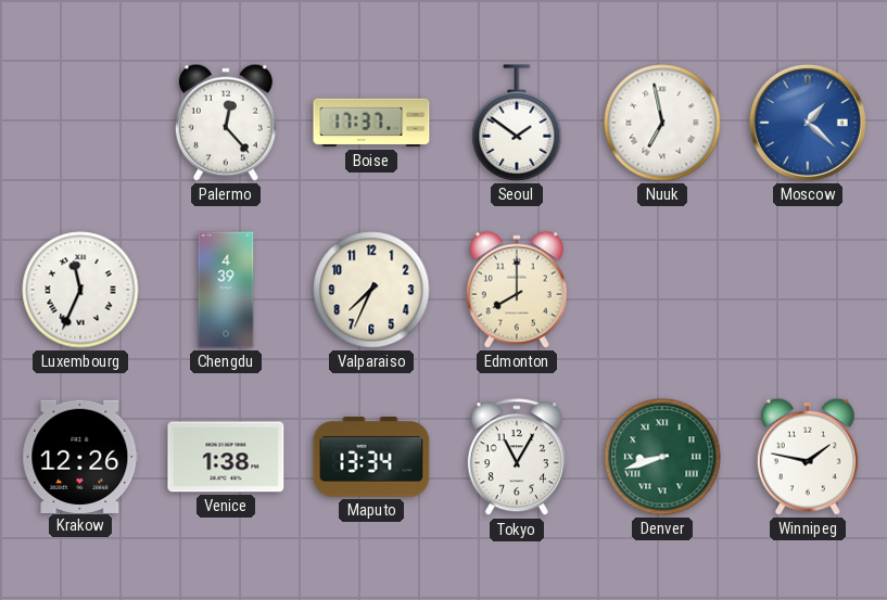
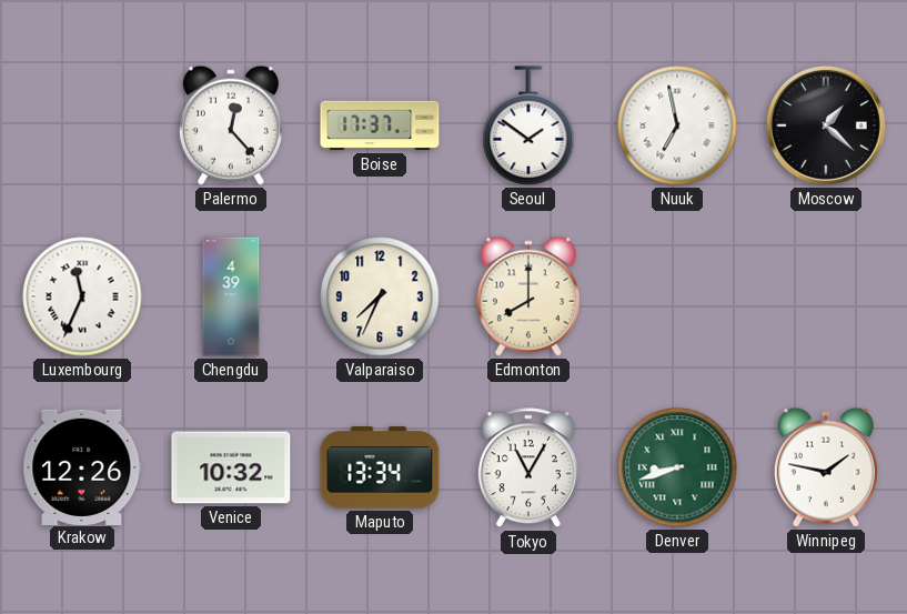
Moscow dial: blue -> black
Venice: 1:38 -> 10:32
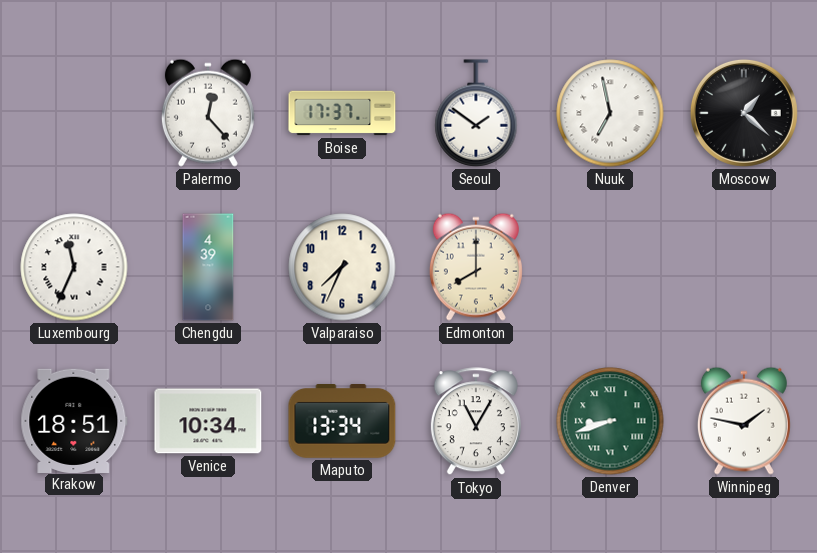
Krakow: 12:26 -> 18:51
Venice: 10:32 -> 10:34
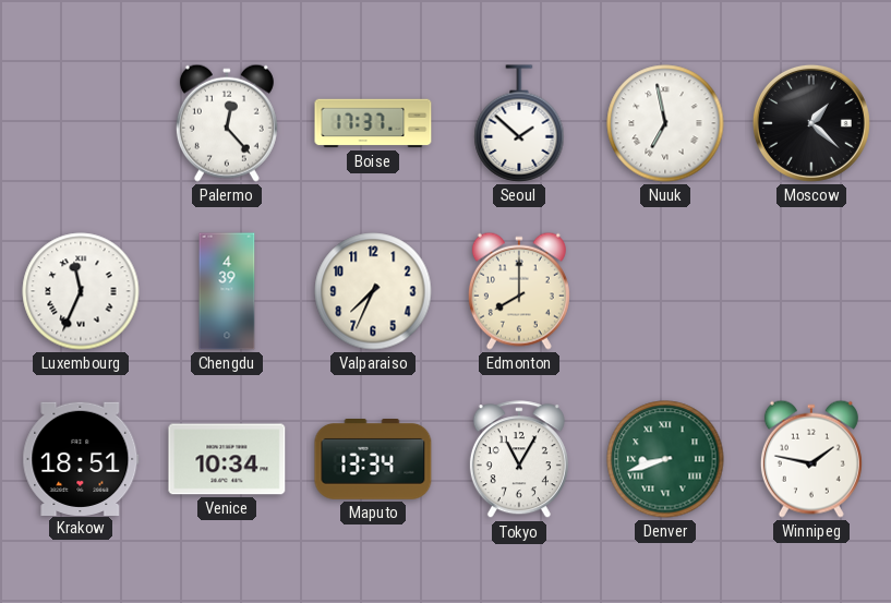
Seoul: 1:51 -> 1:52
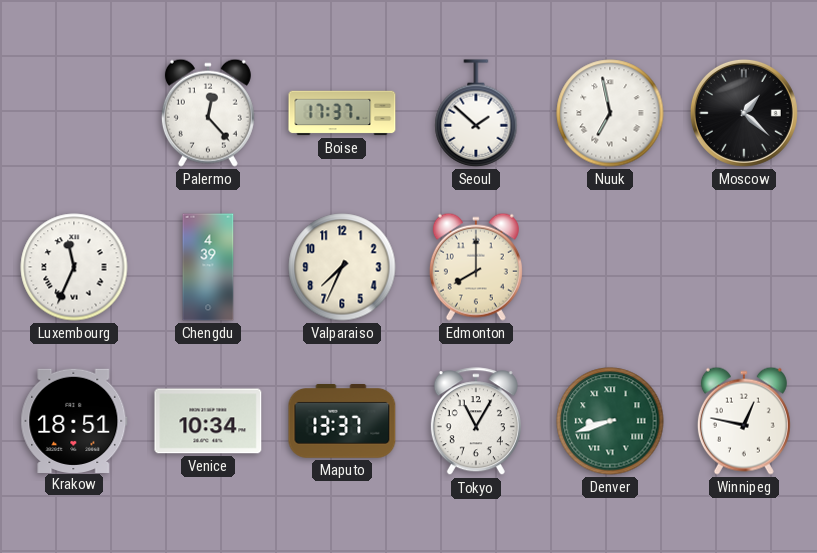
Maputo: 13:34 -> 13:37
Winnipeg: 1:47 -> 12:47
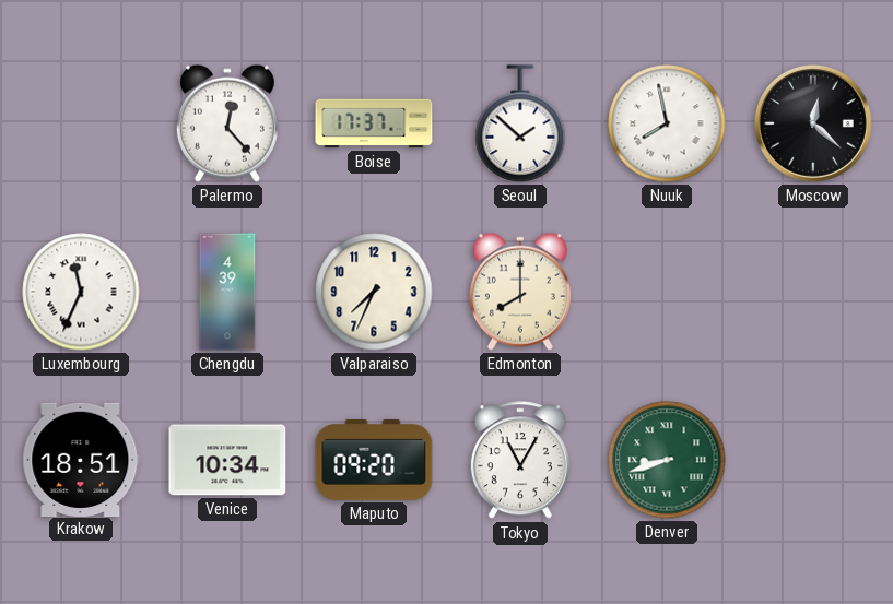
Nuuk: 6:58 -> 7:58
Moscow: 1:22 -> 12:22
Maputo: 13:37 -> 09:20
Winnipeg: 12:47 -> none
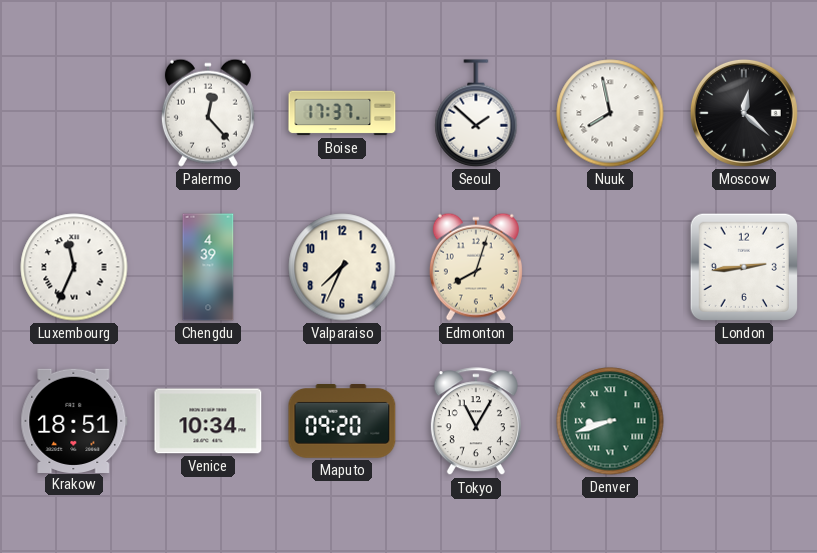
Edmonton: 8:00 -> 8:03
London: none -> 2:44
